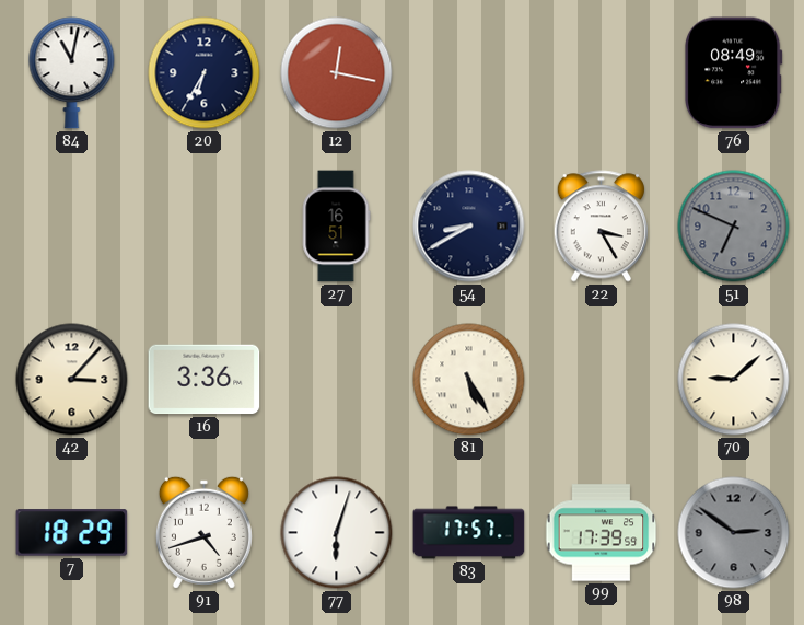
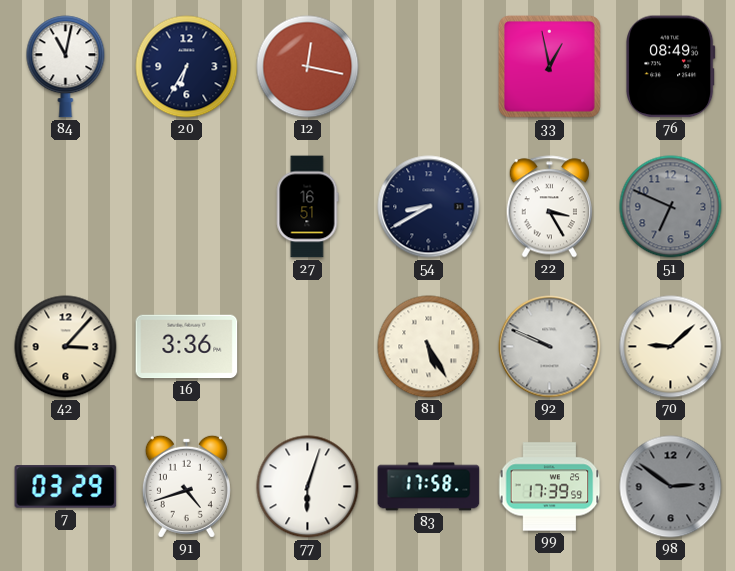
33: none -> 12:58
92: none -> 9:49
7: 18:29 -> 03:29
83: 17:57 -> 17:58
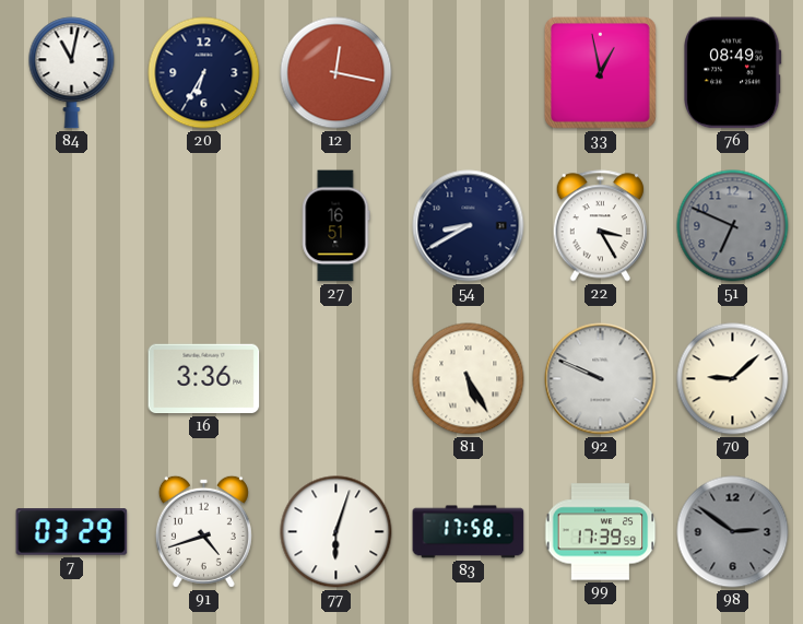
42: 3:07 -> none
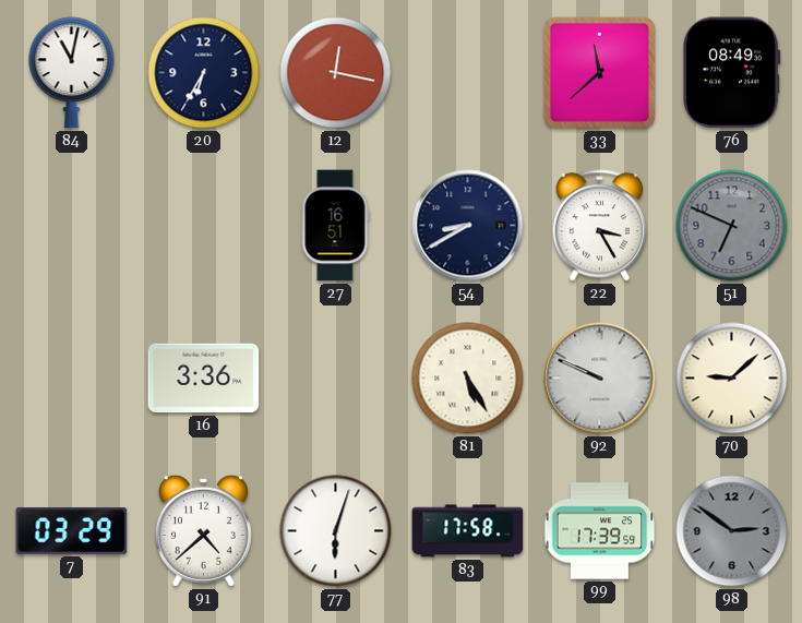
33: 12:58 -> 11:38
91: 4:42 -> 4:38
